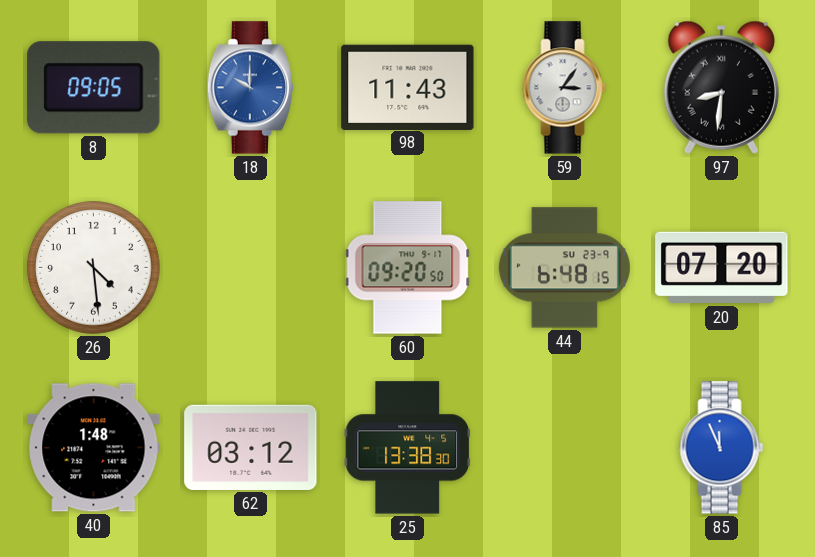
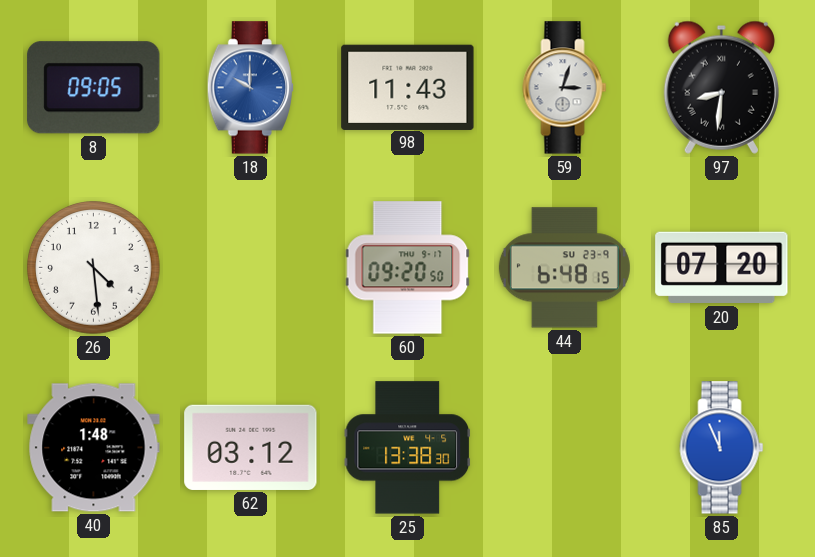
59: 3:06 -> 3:03
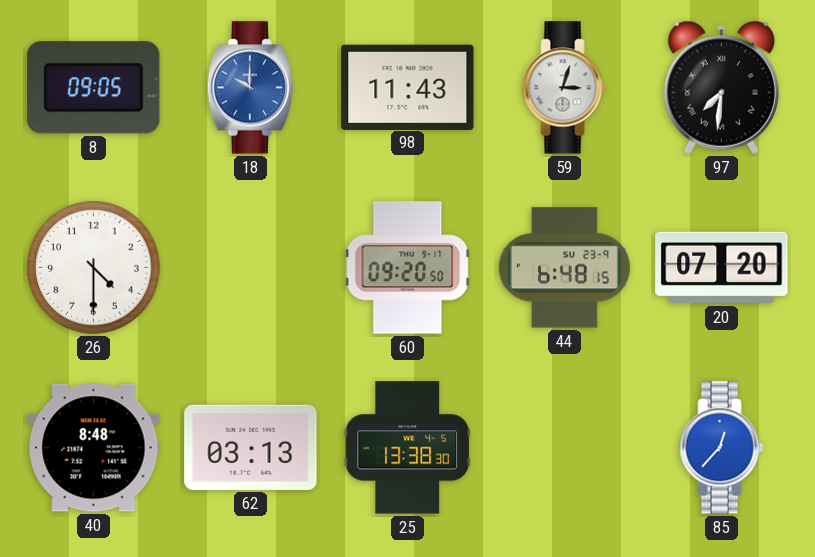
97: 8:31 -> 7:31
26: 4:29 -> 4:30
40: 1:48 -> 8:48
62: 03:12 -> 03:13
85: 11:56 -> 12:37
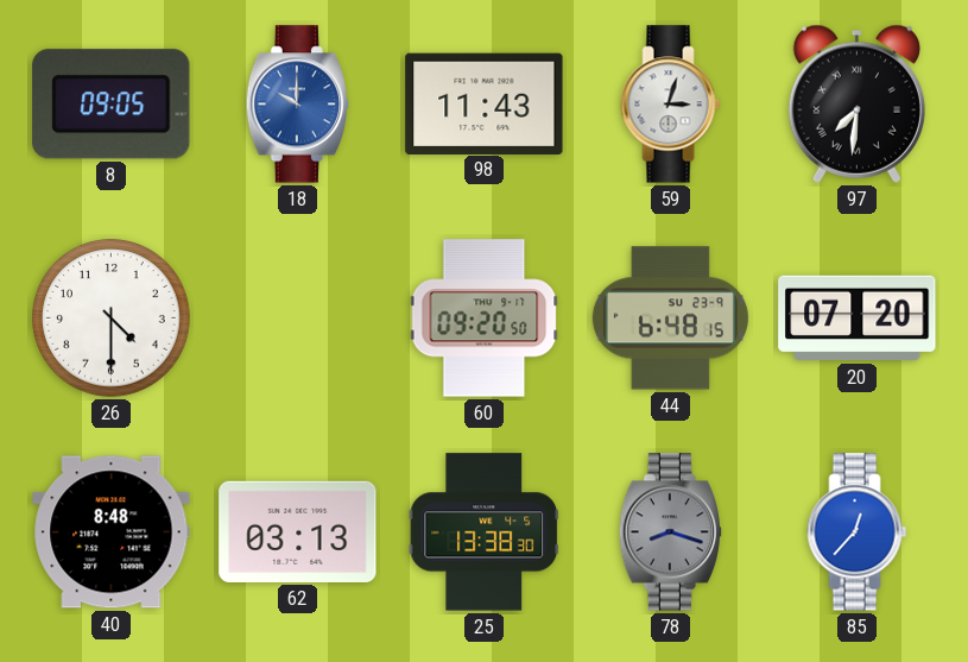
78: none -> 8:18
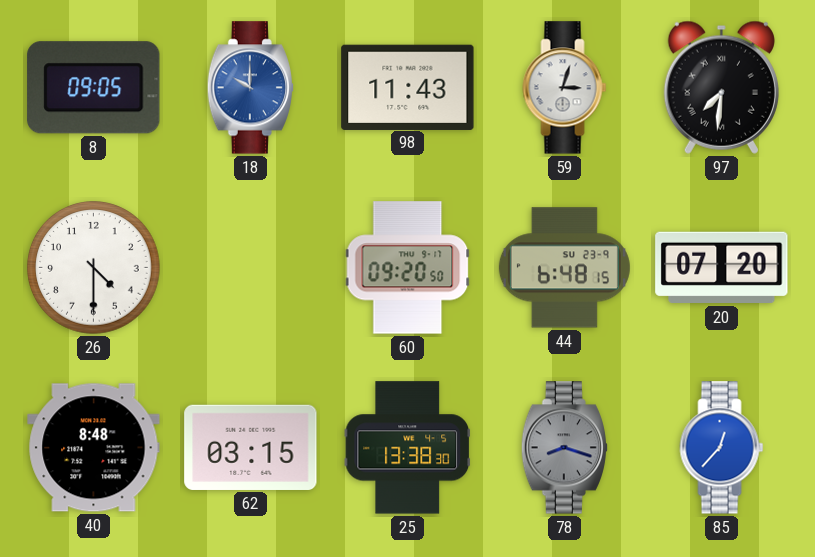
62: 03:13 -> 03:15
